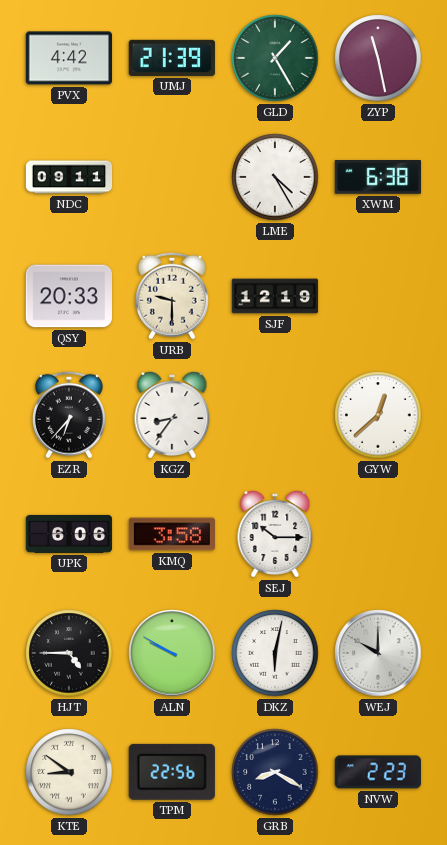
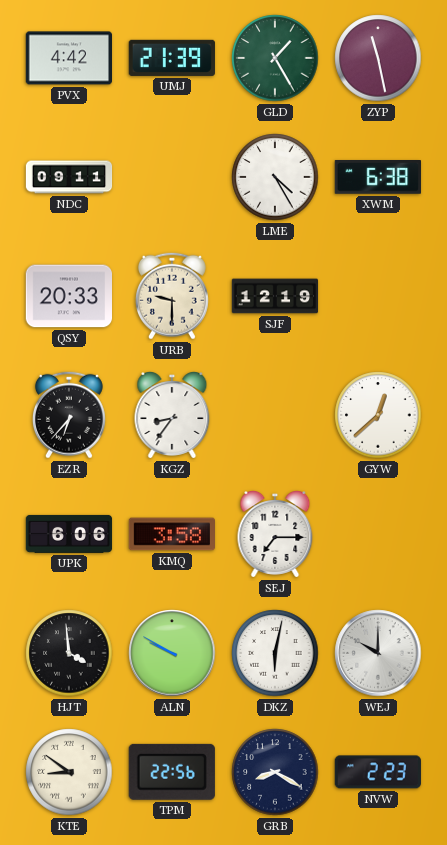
SEJ: 10:15 -> 7:15
HJT: 4:45 -> 3:59
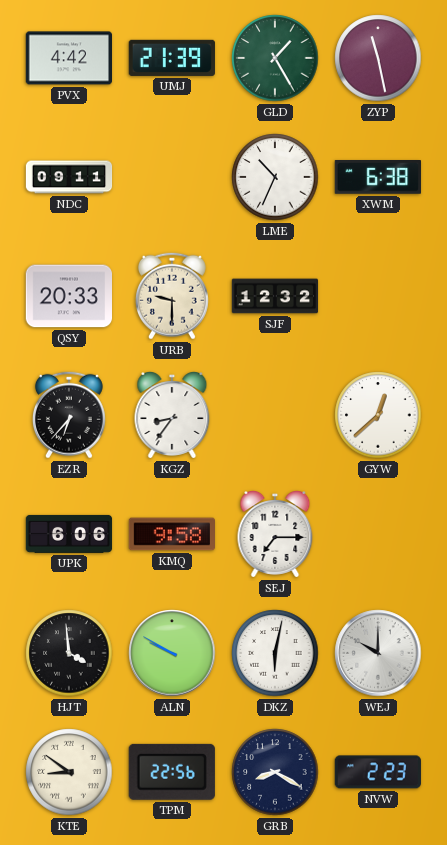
LME: 4:25 -> 10:34
SJF: 12:19 -> 12:32
KMQ: 3:58 -> 9:58
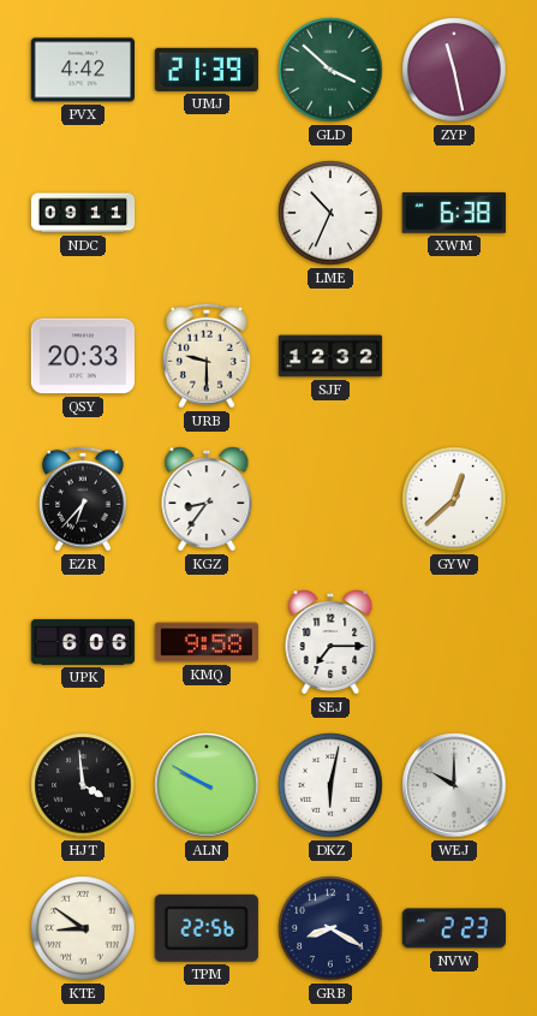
GLD: 1:25 -> 3:52
